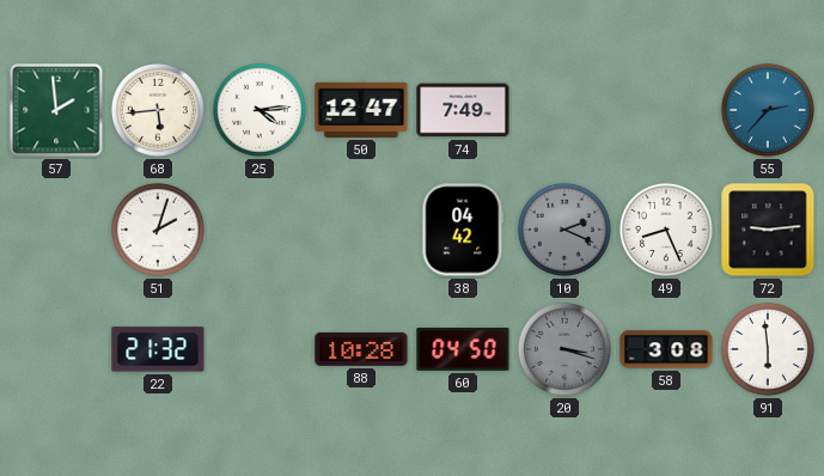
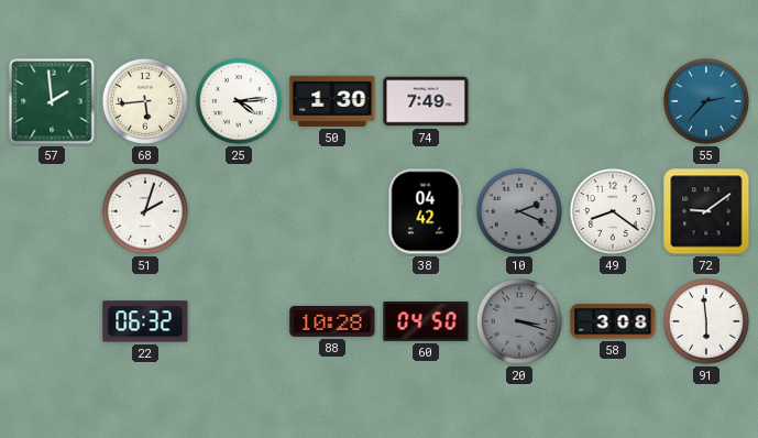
50: 12:47 -> 1:30
49: 8:26 -> 8:21
72: 9:14 -> 9:09
22: 21:32 -> 06:32
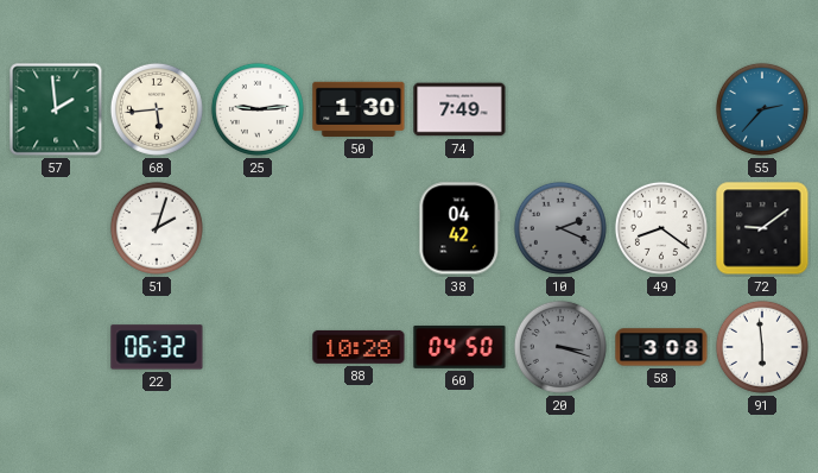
25: 4:14 -> 9:14
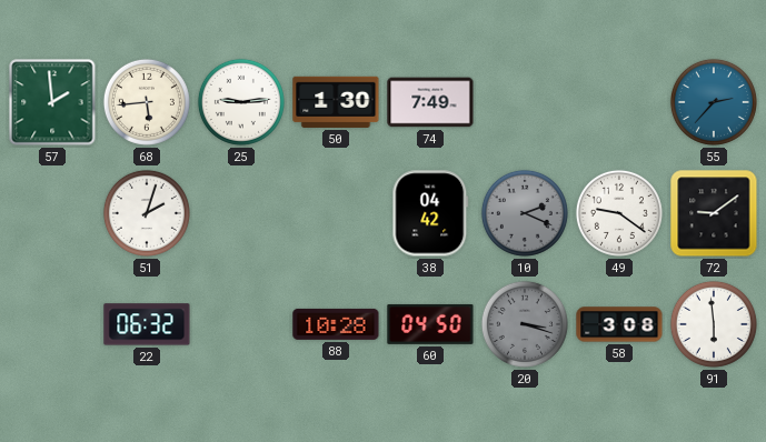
49: 8:21 -> 9:21
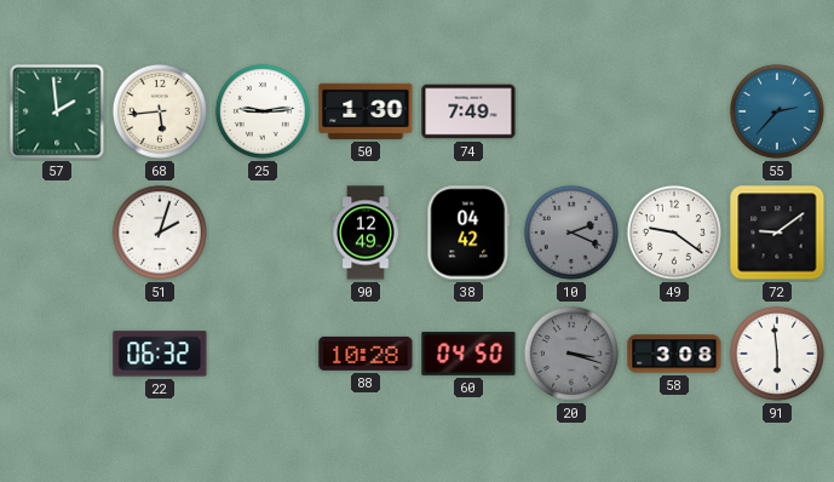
90: none -> 12:49
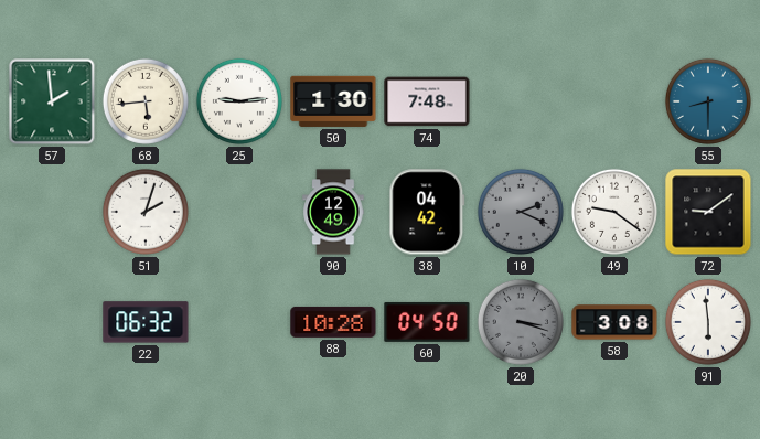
74: 7:49 -> 7:48
55: 2:37 -> 8:30
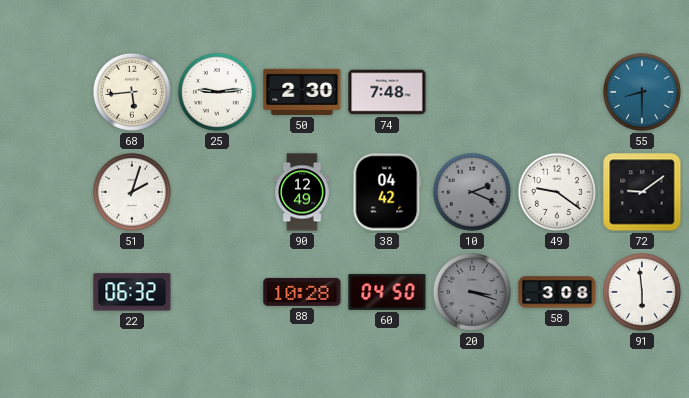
57: 1:59 -> none
50: 1:30 -> 2:30
